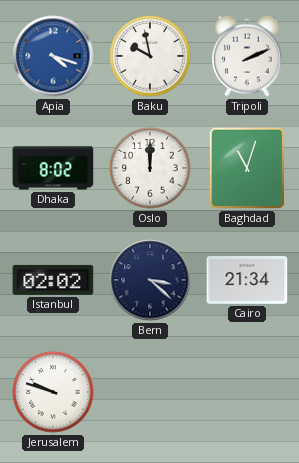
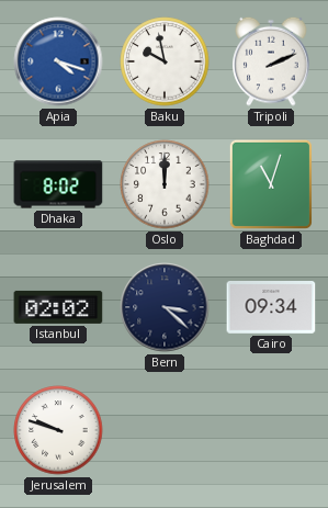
Cairo: 21:34 -> 09:34
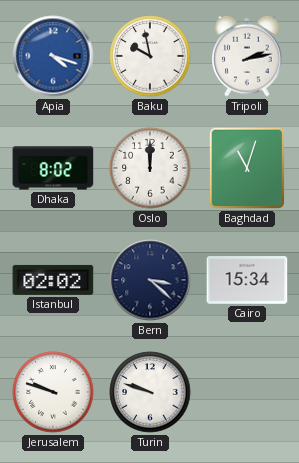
Tripoli: 2:11 -> 2:13
Cairo: 09:34 -> 15:34
Turin: none -> 9:48
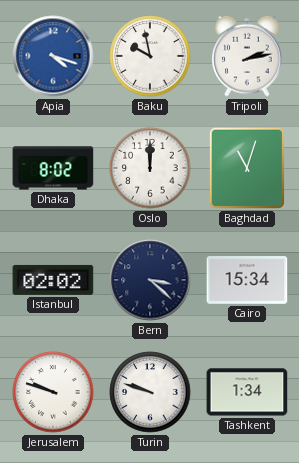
Tashkent: none -> 1:34
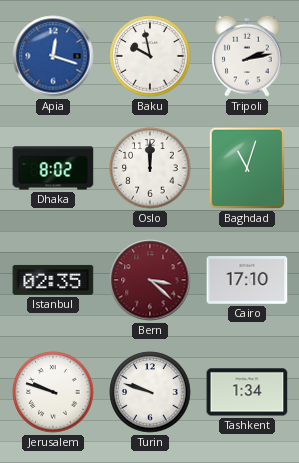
Apia: 4:18 -> 12:18
Istanbul: 02:02 -> 02:35
Bern dial: navy -> burgundy
Cairo: 15:34 -> 17:10
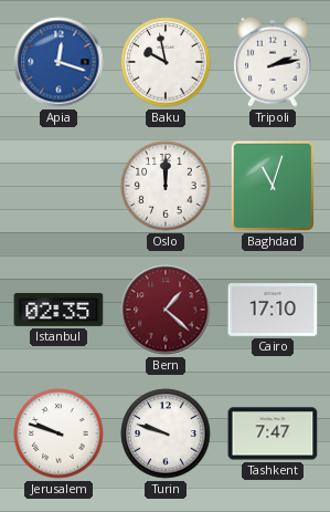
Dhaka: 8:02 -> none
Bern: 3:22 -> 1:22
Tashkent: 1:34 -> 7:47
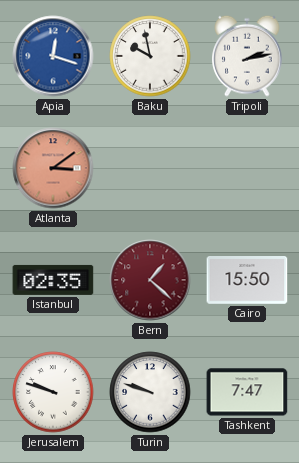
Atlanta: none -> 3:09
Oslo: 12:00 -> none
Baghdad: 11:03 -> none
Cairo: 17:10 -> 15:50
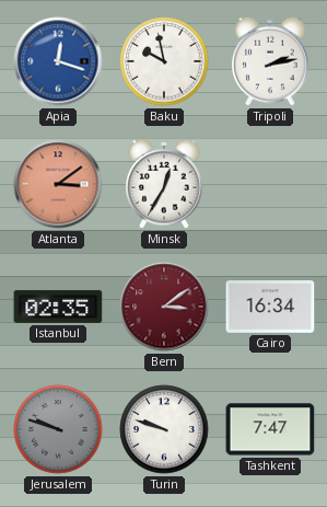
Minsk: none -> 12:35
Bern: 1:22 -> 3:09
Cairo: 15:50 -> 16:34
Jerusalem dial: white -> grey
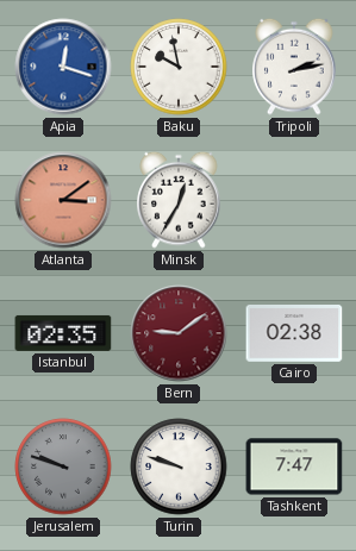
Bern: 3:09 -> 9:09
Cairo: 16:34 -> 02:38
